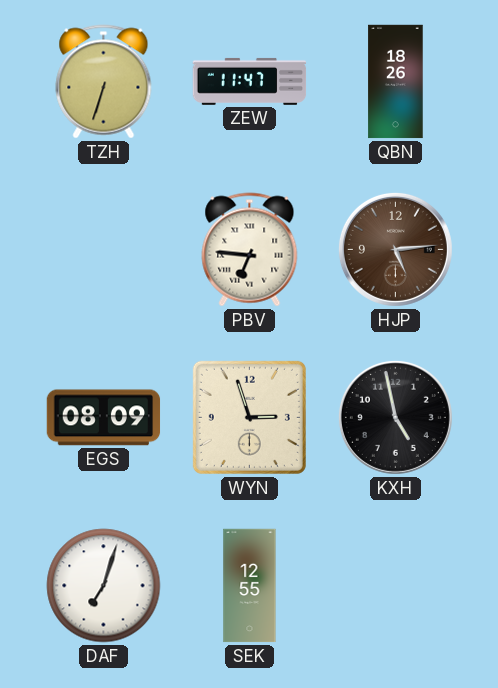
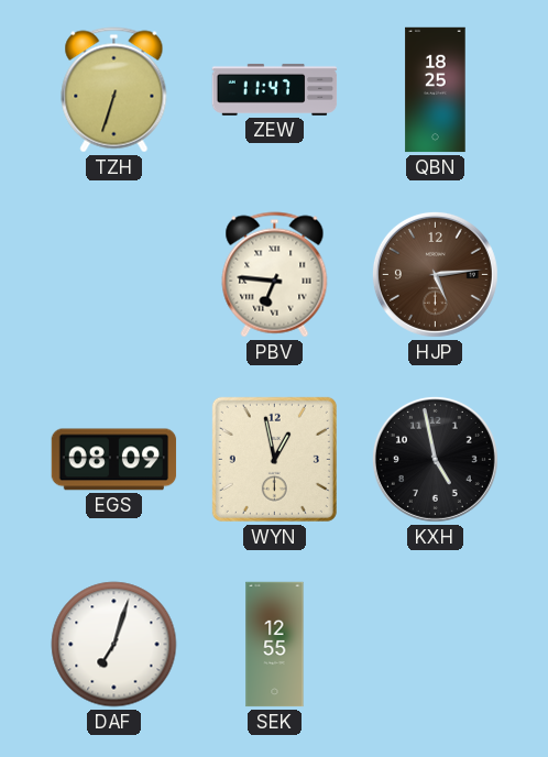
QBN: 18:26 -> 18:25
WYN: 2:57 -> 12:58
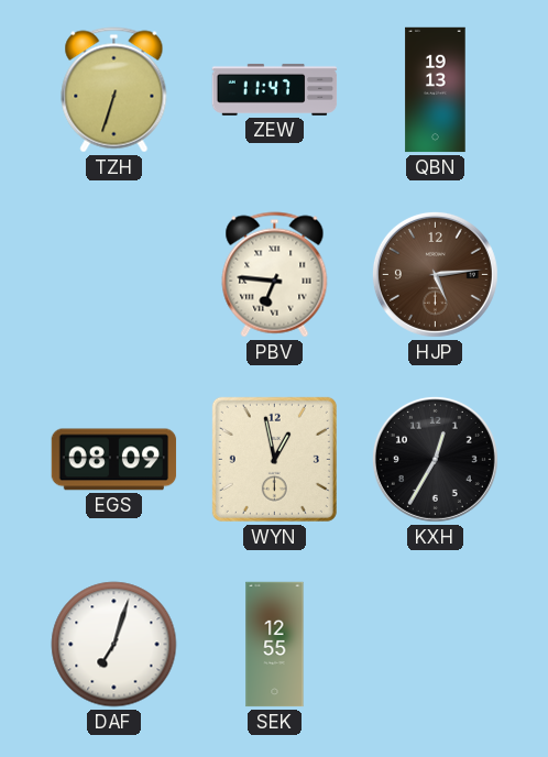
QBN: 18:25 -> 19:13
KXH: 4:58 -> 12:35
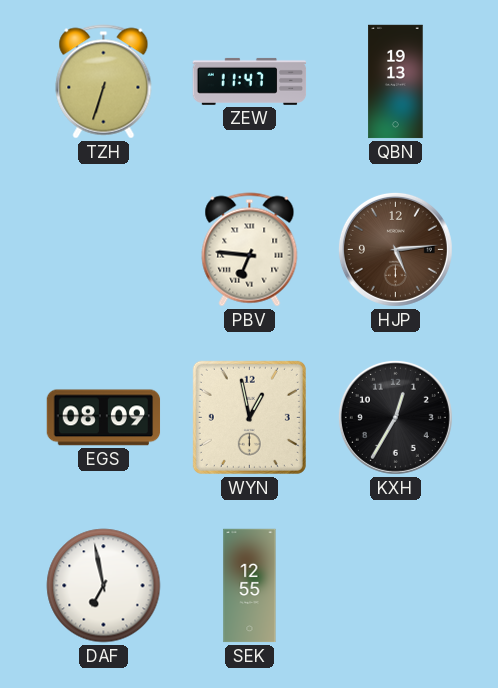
DAF: 7:03 -> 6:58
